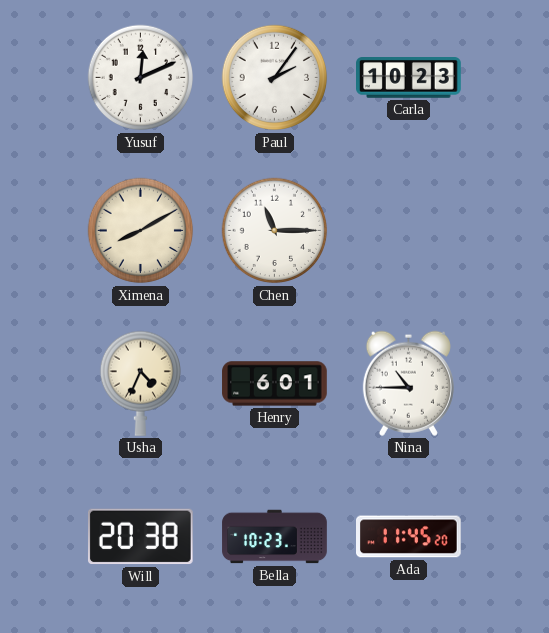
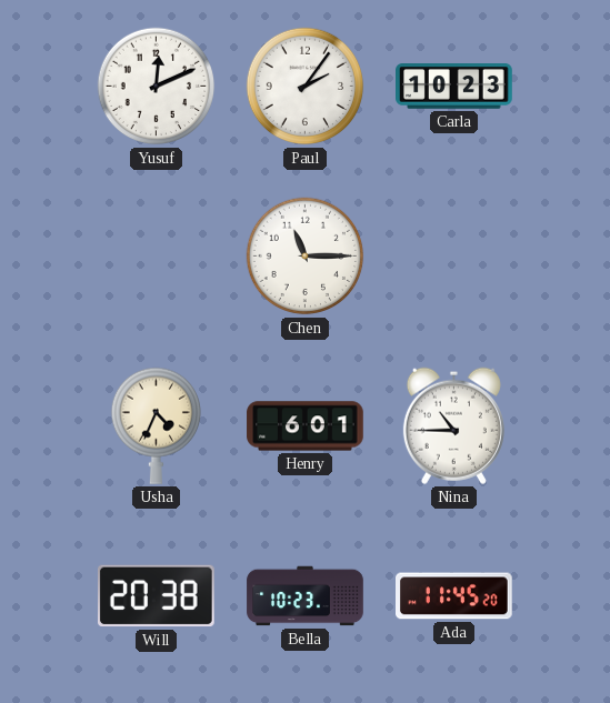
Ximena: 8:10 -> none
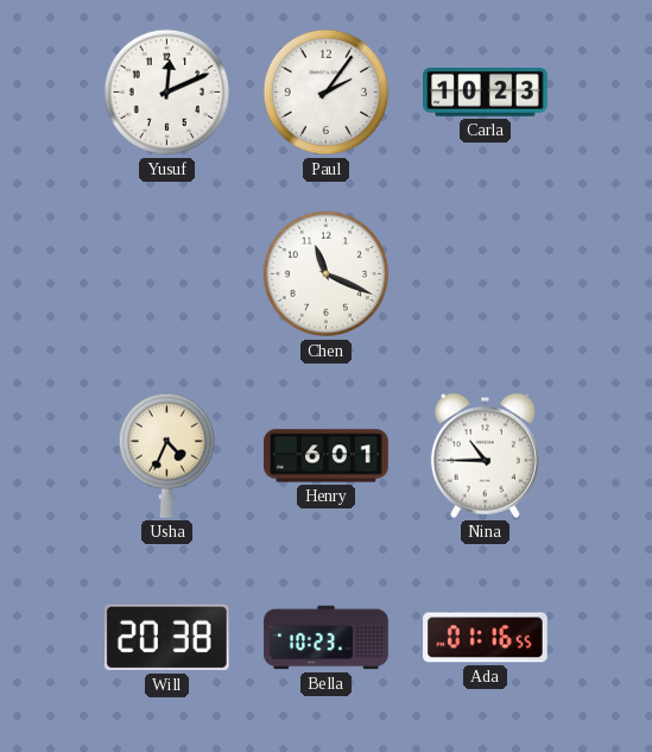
Chen: 11:15 -> 11:19
Ada: 11:45 -> 01:16
